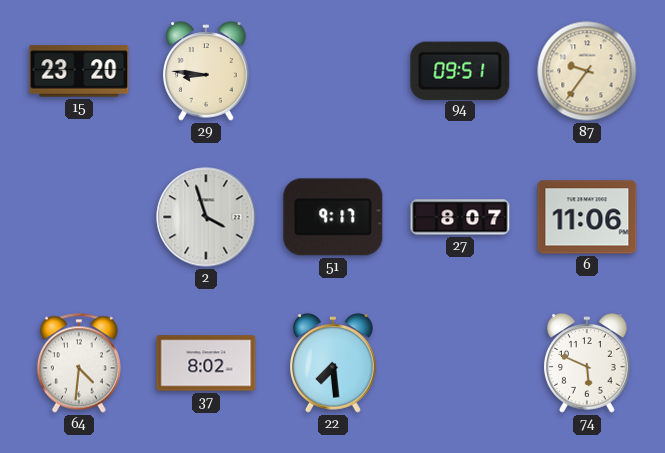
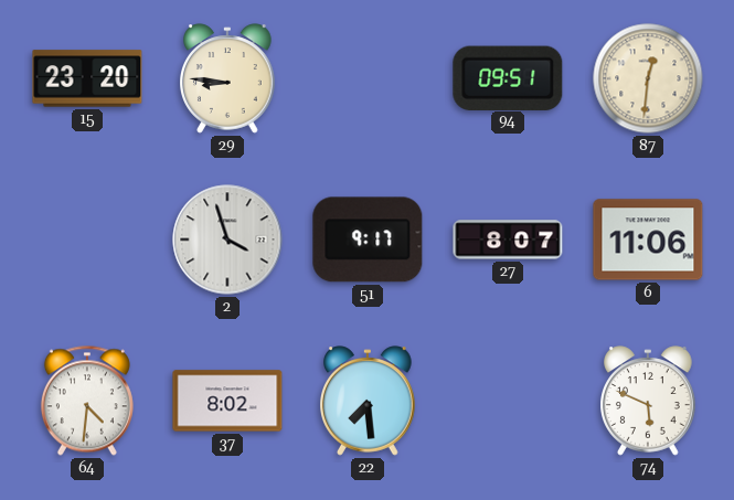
87: 9:36 -> 12:31
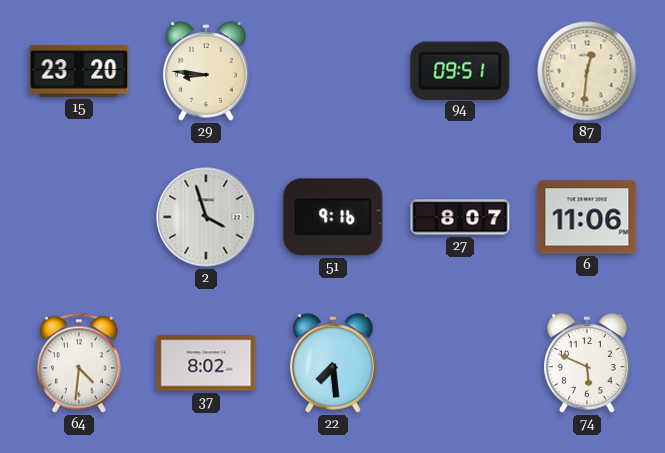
51: 9:17 -> 9:16
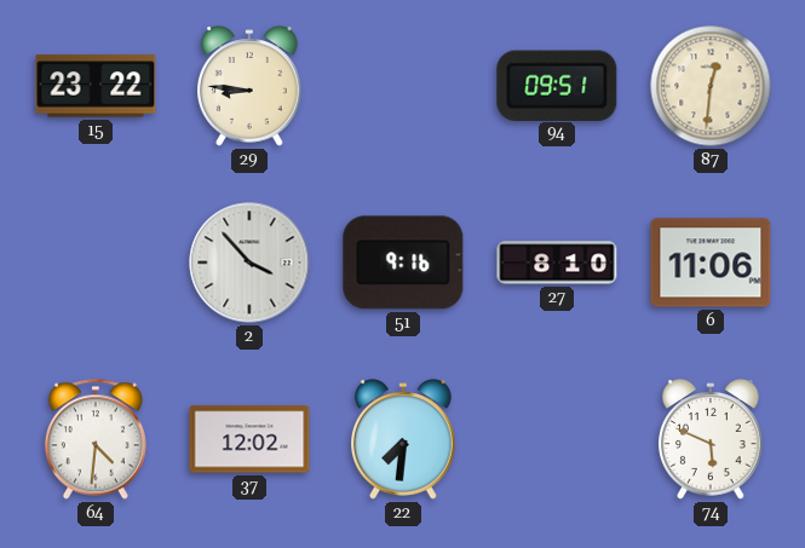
15: 23:20 -> 23:22
2: 3:57 -> 3:53
27: 8:07 -> 8:10
37: 8:02 -> 12:02
22: 7:29 -> 7:31
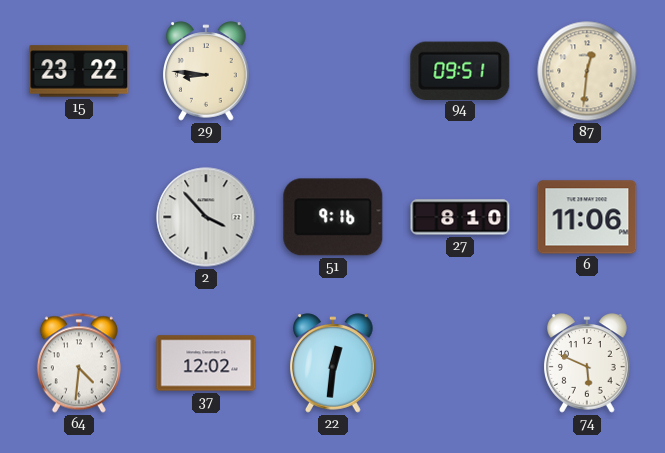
22: 7:31 -> 12:31
